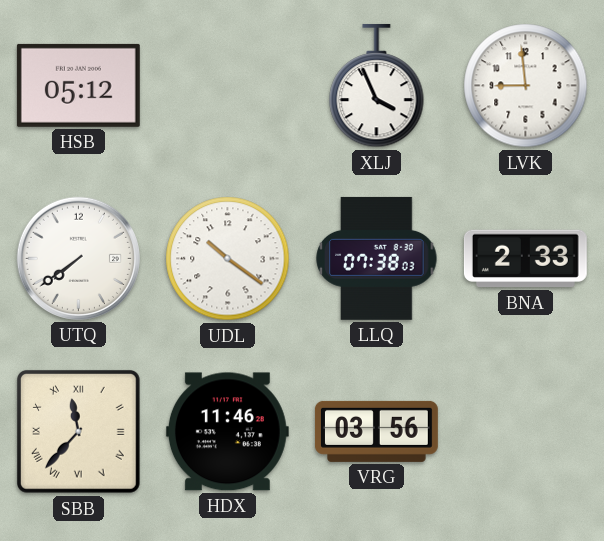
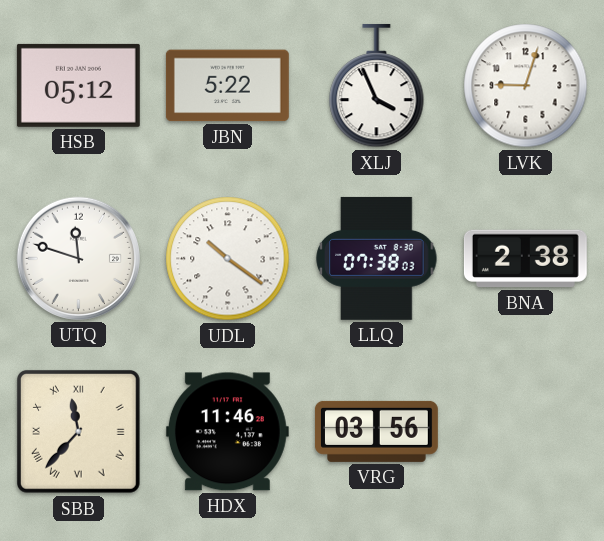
JBN: none -> 5:22
LVK: 8:59 -> 9:03
UTQ: 7:39 -> 11:48
BNA: 2:33 -> 2:38
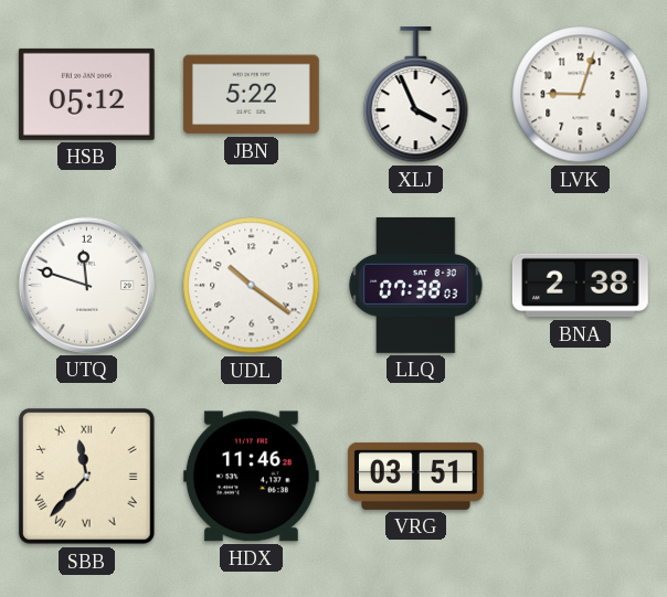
VRG: 03:56 -> 03:51
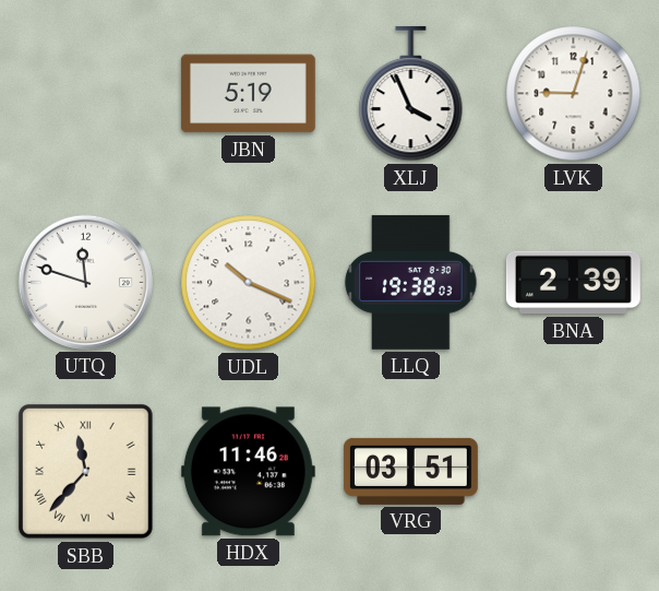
HSB: 05:12 -> none
JBN: 5:22 -> 5:19
UDL: 10:21 -> 10:19
LLQ: 07:38 -> 19:38
BNA: 2:38 -> 2:39
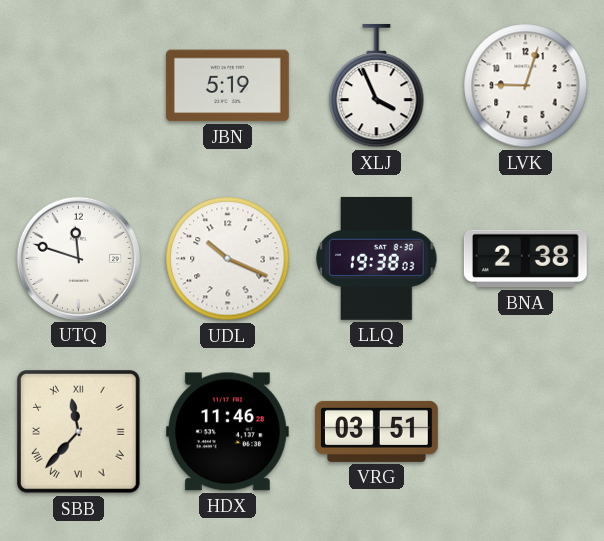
BNA: 2:39 -> 2:38
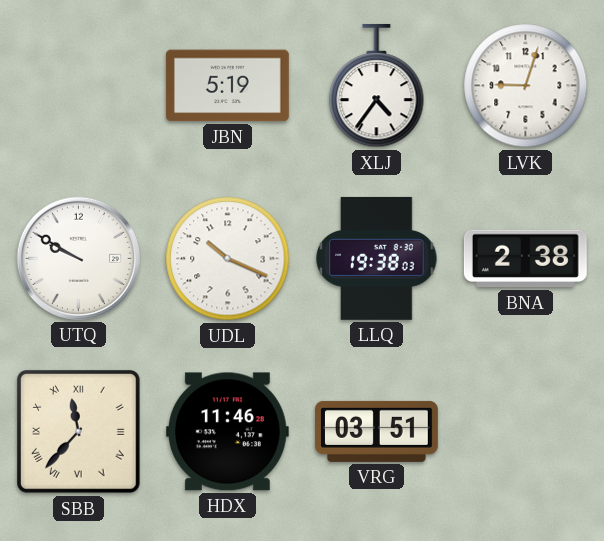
XLJ: 3:56 -> 4:36
UTQ: 11:48 -> 9:50
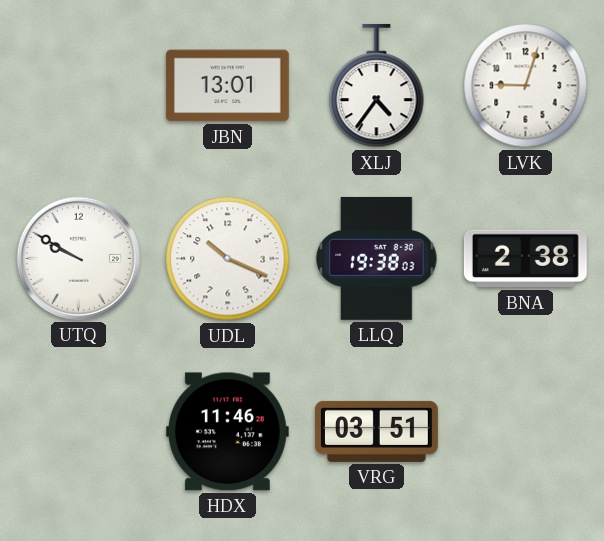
JBN: 5:19 -> 13:01
SBB: 11:37 -> none
